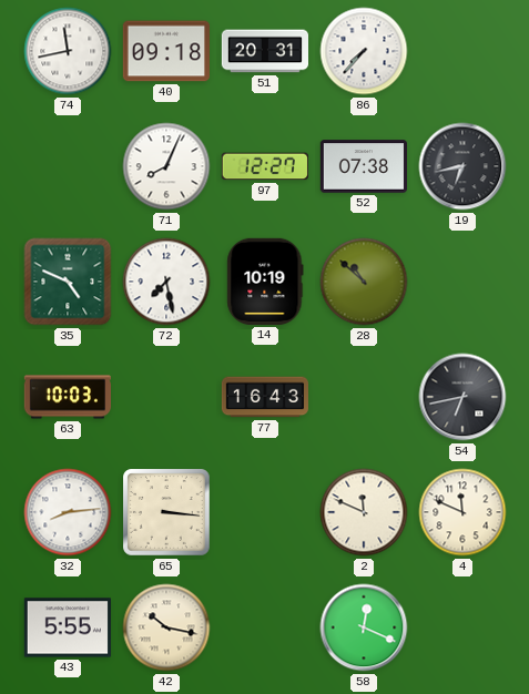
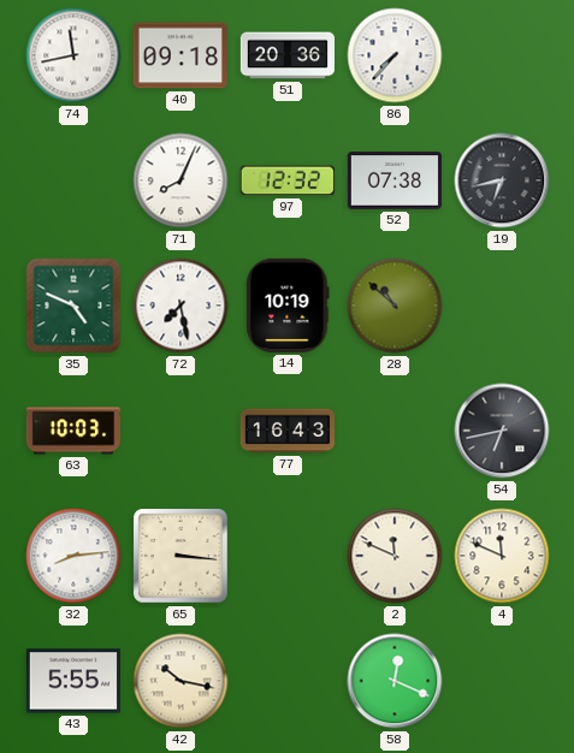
51: 20:31 -> 20:36
97: 12:27 -> 12:32
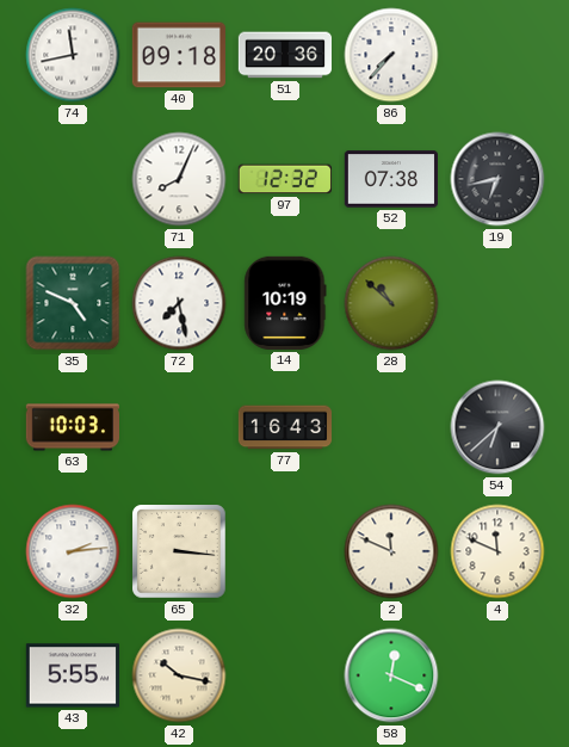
54: 6:43 -> 6:38
32: 8:14 -> 2:14
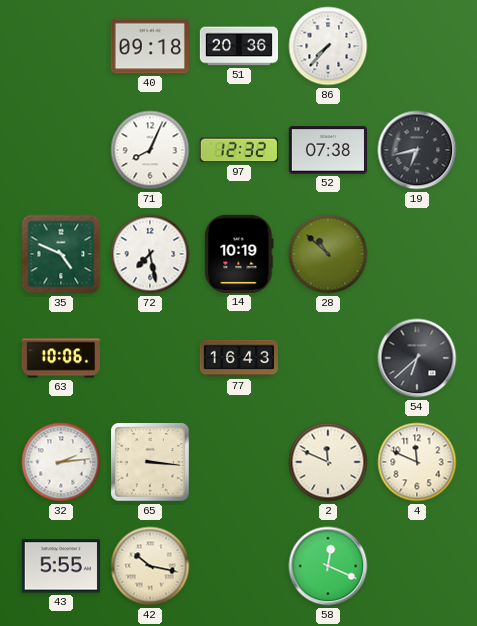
74: 11:43 -> none
63: 10:03 -> 10:06
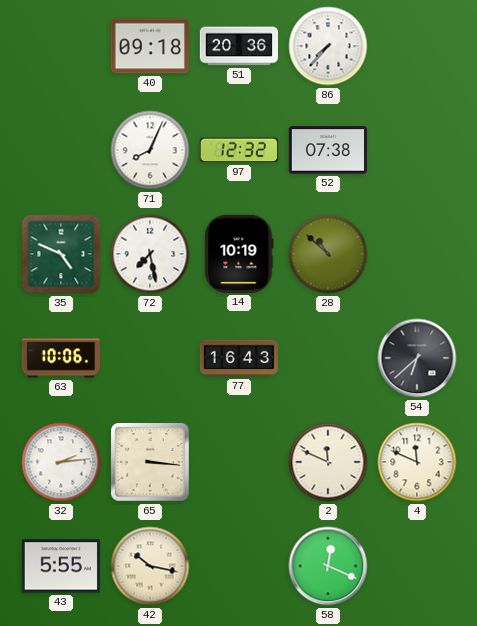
19: 6:43 -> none
